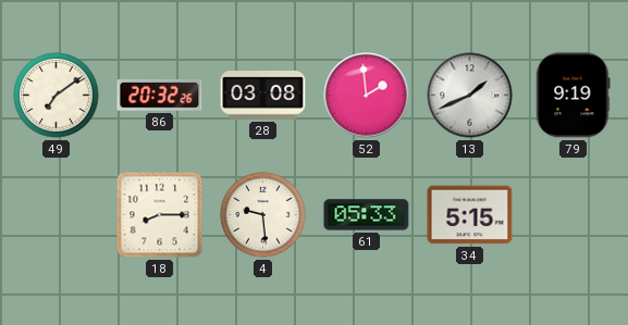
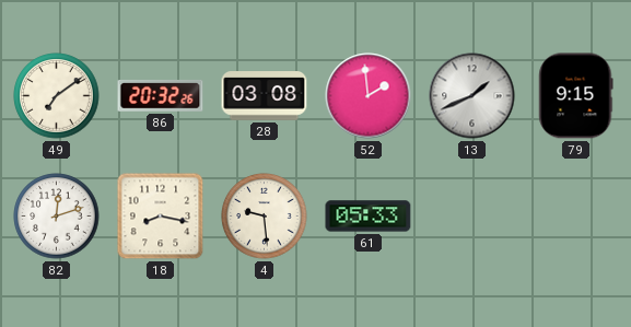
79: 9:19 -> 9:15
82: none -> 12:12
18: 8:15 -> 8:17
34: 5:15 -> none
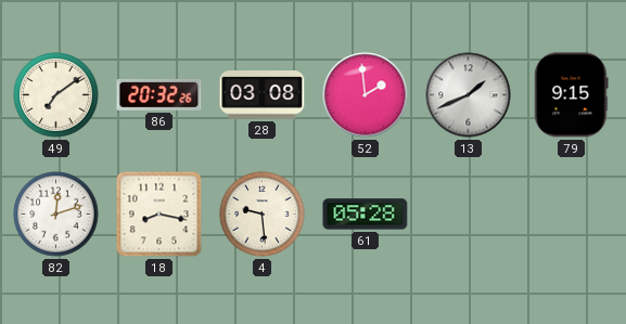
61: 05:33 -> 05:28
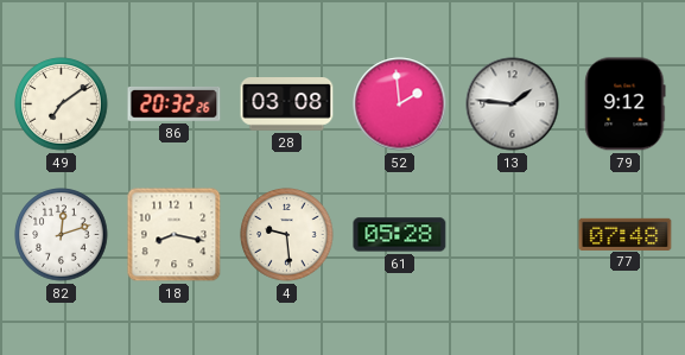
13: 1:41 -> 1:46
79: 9:15 -> 9:12
77: none -> 07:48
